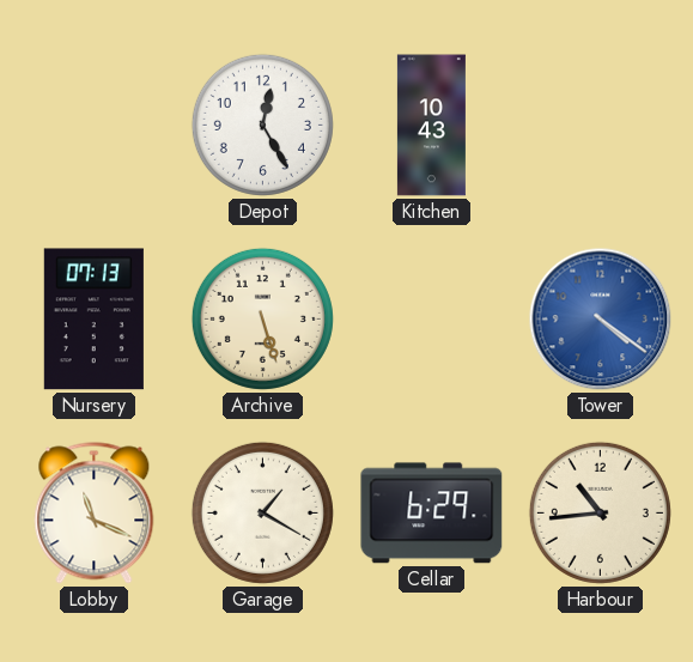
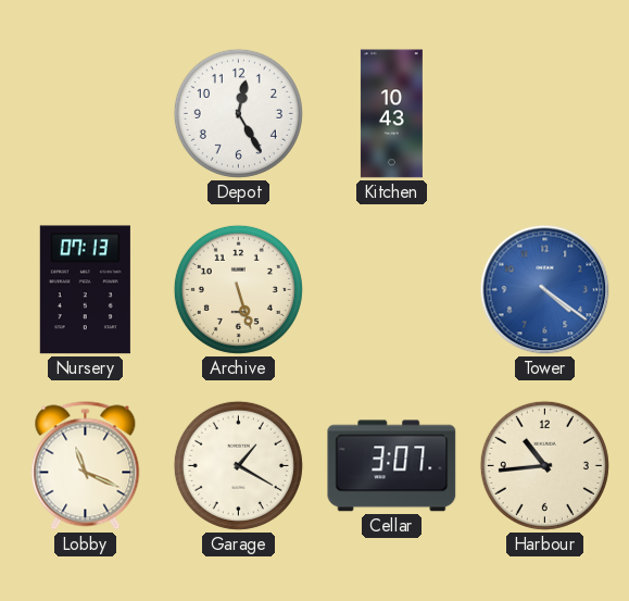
Cellar: 6:29 -> 3:07
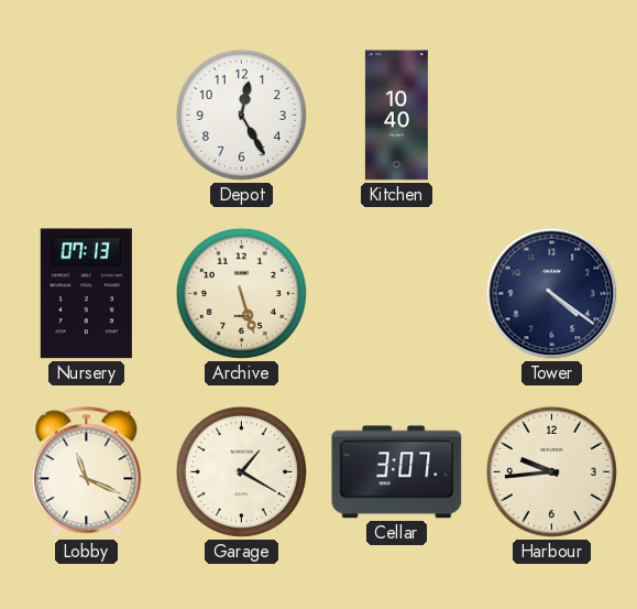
Kitchen: 10:43 -> 10:40
Tower dial: blue -> navy
Harbour: 10:44 -> 9:44
